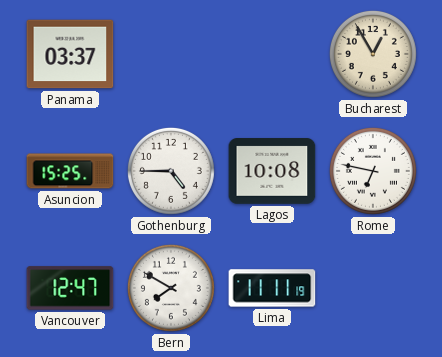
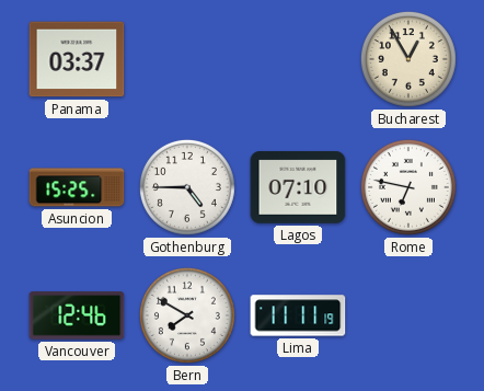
Lagos: 10:08 -> 07:10
Vancouver: 12:47 -> 12:46
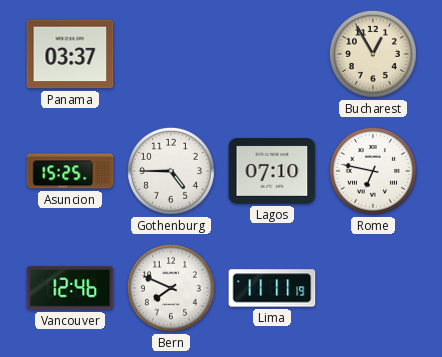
Bern: 7:50 -> 7:49
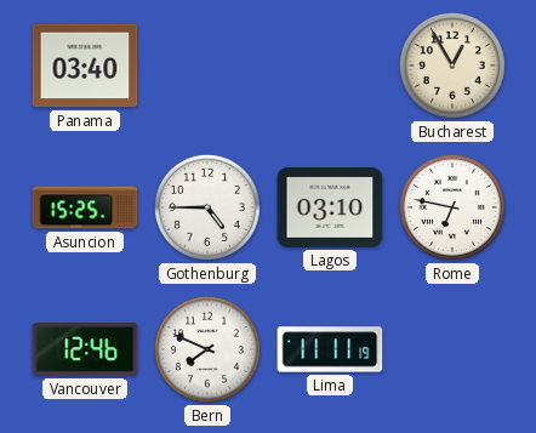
Panama: 03:37 -> 03:40
Lagos: 07:10 -> 03:10
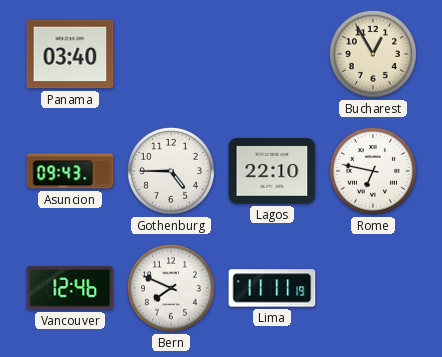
Asuncion: 15:25 -> 09:43
Lagos: 03:10 -> 22:10
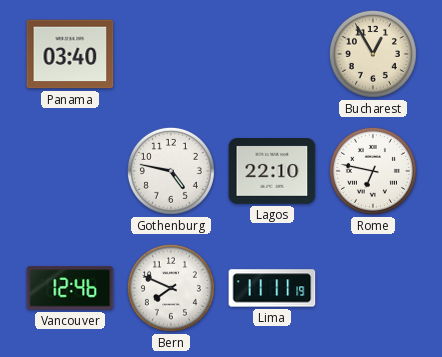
Asuncion: 09:43 -> none
Gothenburg: 4:45 -> 4:47
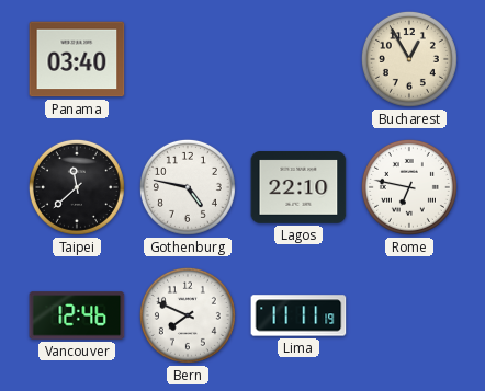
Taipei: none -> 11:38
